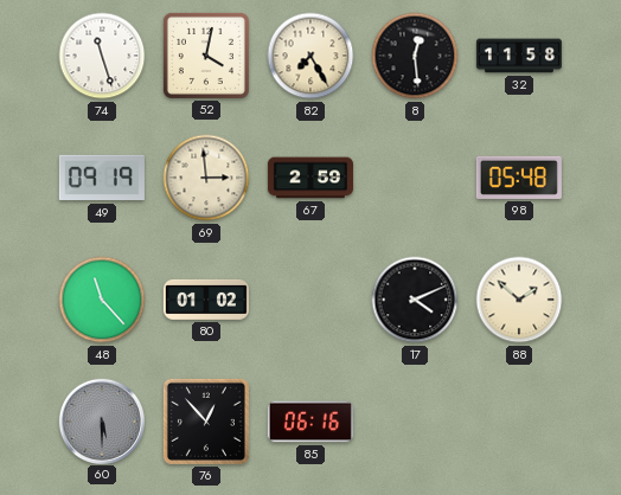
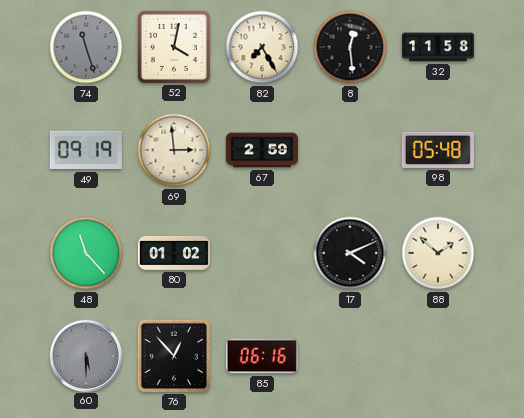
74 dial: white -> grey
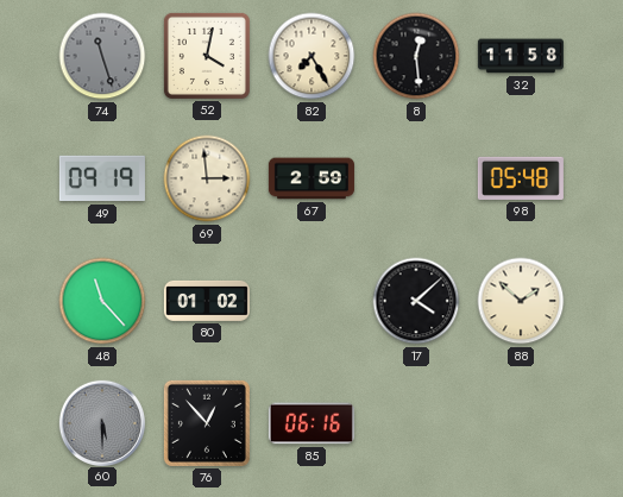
17: 4:11 -> 4:08
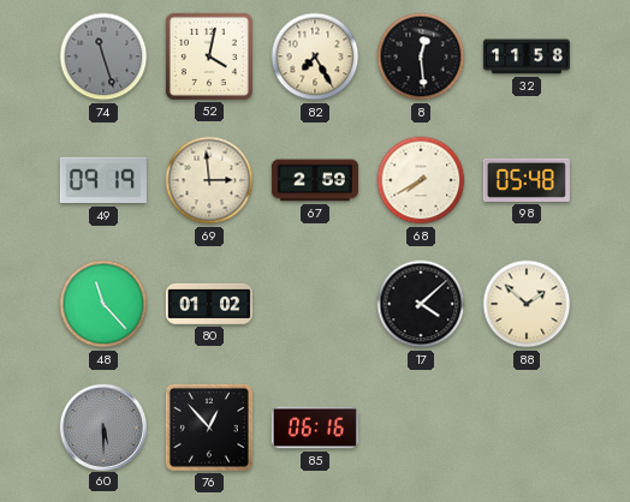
68: none -> 7:40
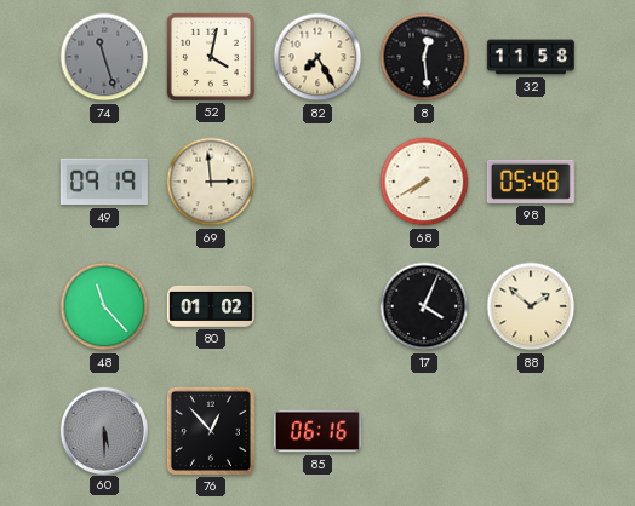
67: 2:59 -> none
17: 4:08 -> 4:04
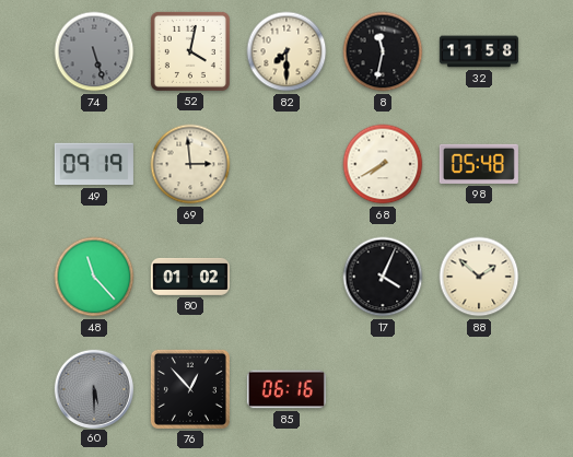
74: 11:27 -> 5:27
82: 7:25 -> 7:30
8: 12:29 -> 11:32
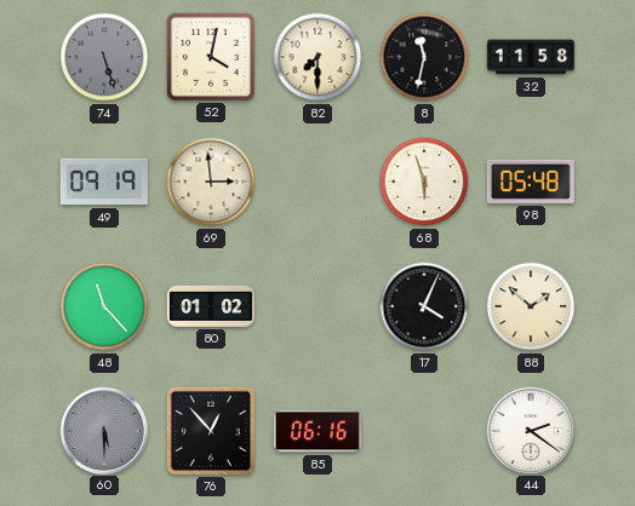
68: 7:40 -> 5:57
44: none -> 2:21
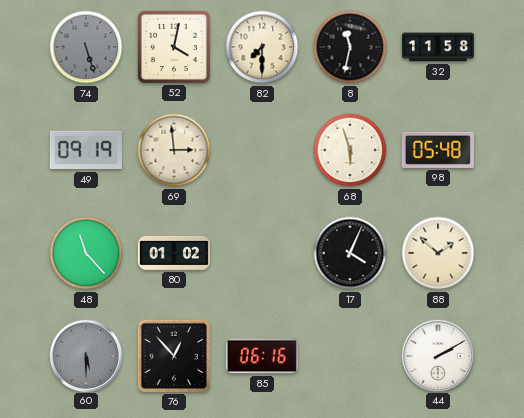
44: 2:21 -> 2:10
